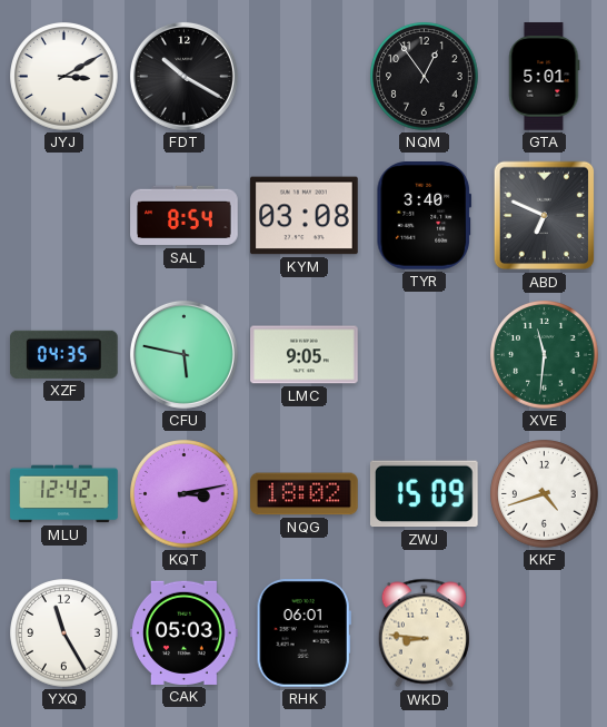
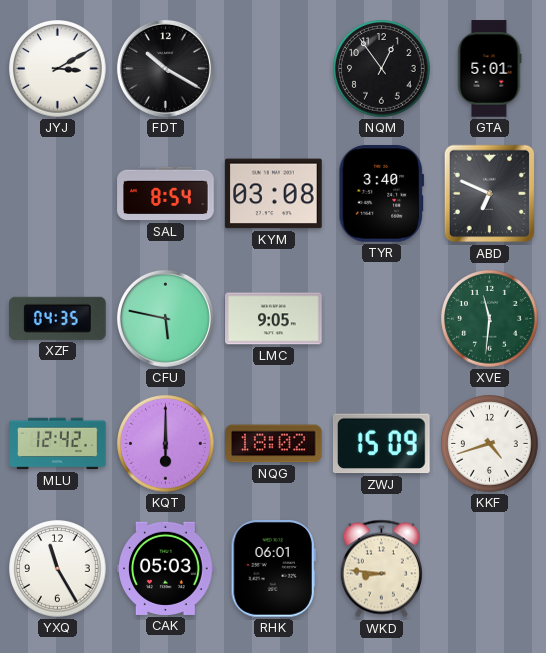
KQT: 3:13 -> 6:00
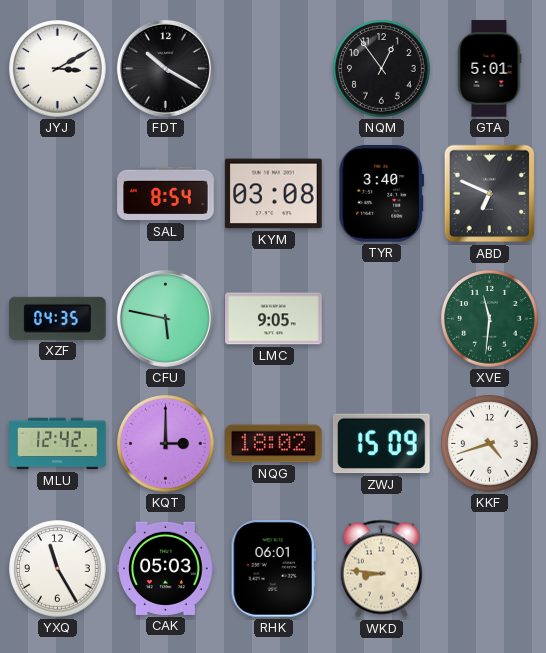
KQT: 6:00 -> 3:00
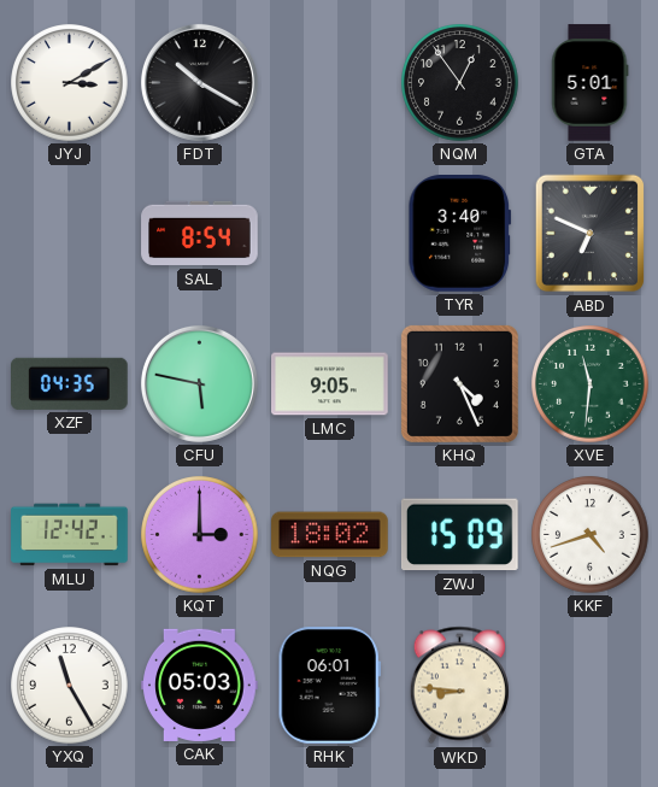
KYM: 03:08 -> none
KHQ: none -> 4:26
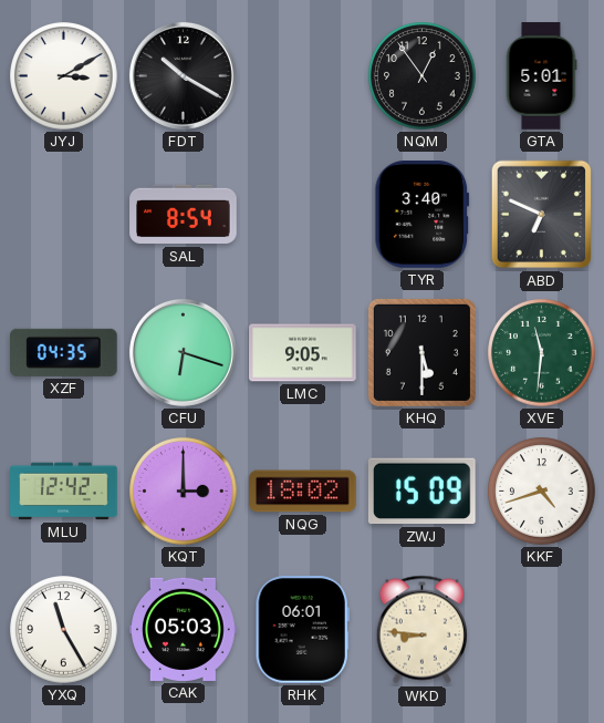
CFU: 5:47 -> 6:18
KHQ: 4:26 -> 5:30
